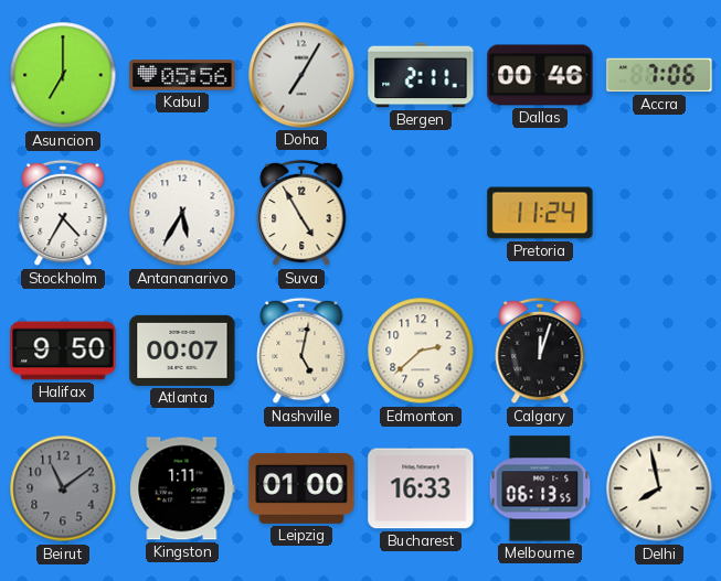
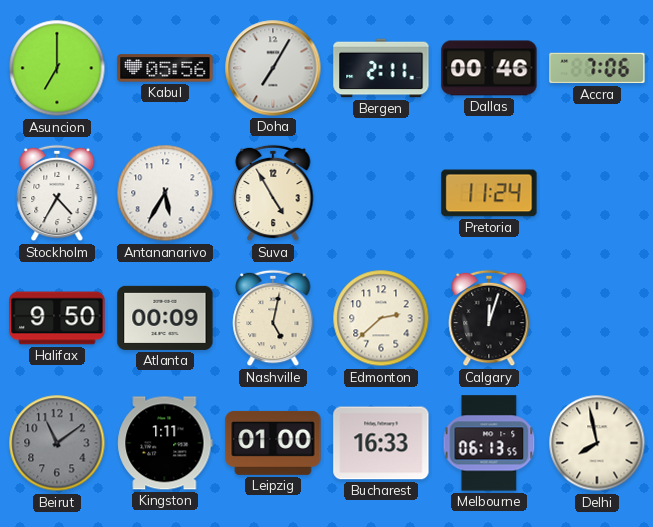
Atlanta: 00:07 -> 00:09
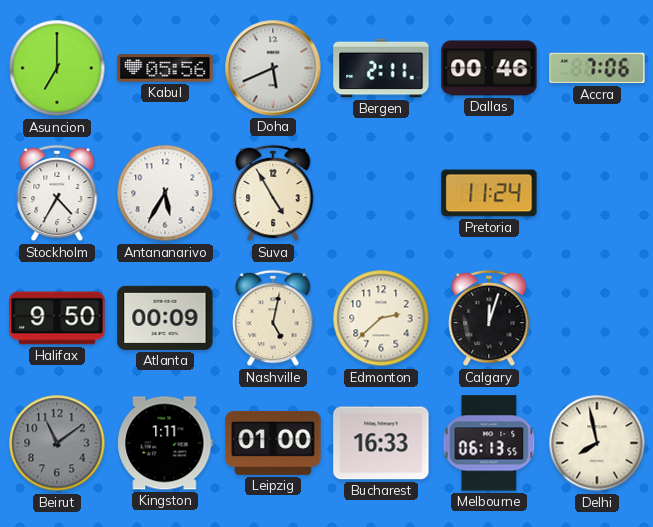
Doha: 7:05 -> 5:41
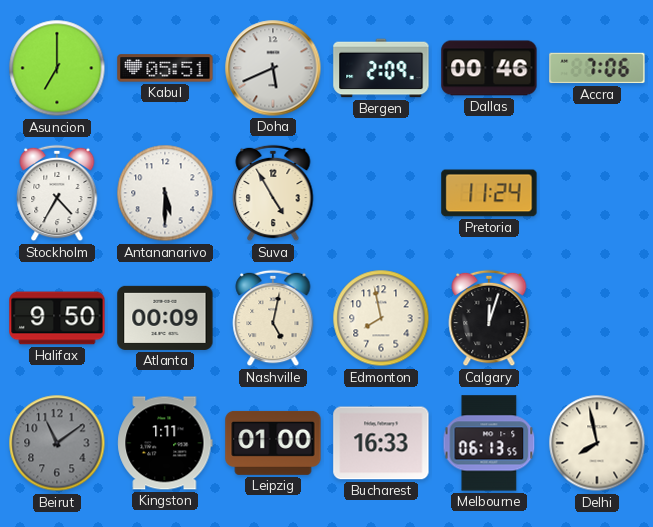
Kabul: 05:56 -> 05:51
Bergen: 2:11 -> 2:09
Antananarivo: 5:35 -> 5:30
Edmonton: 2:38 -> 7:58
